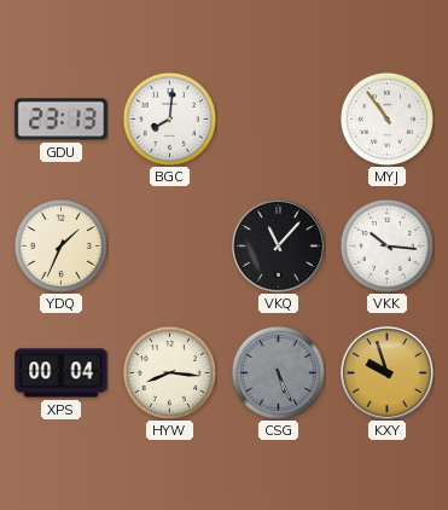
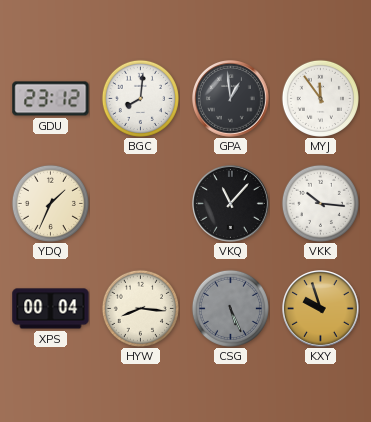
GDU: 23:13 -> 23:12
GPA: none -> 12:59
MYJ: 10:54 -> 11:54
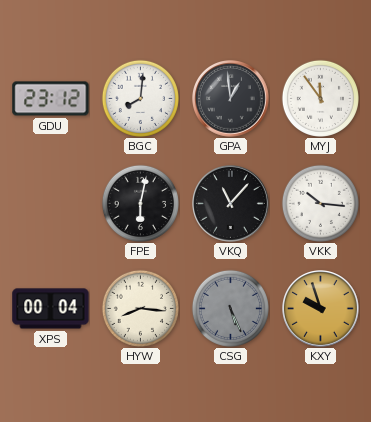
YDQ: 1:34 -> none
FPE: none -> 6:02
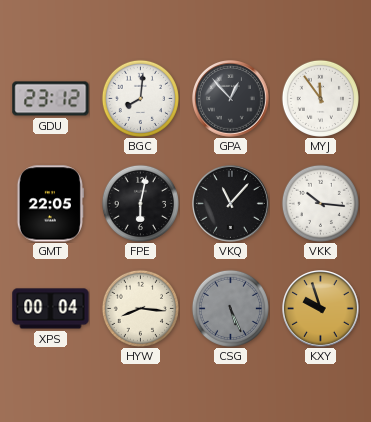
GPA: 12:59 -> 12:53
GMT: none -> 22:05
